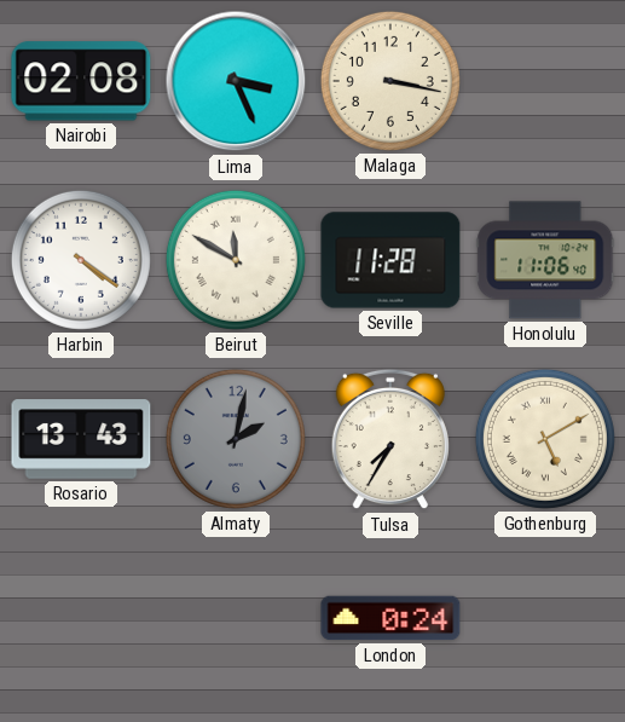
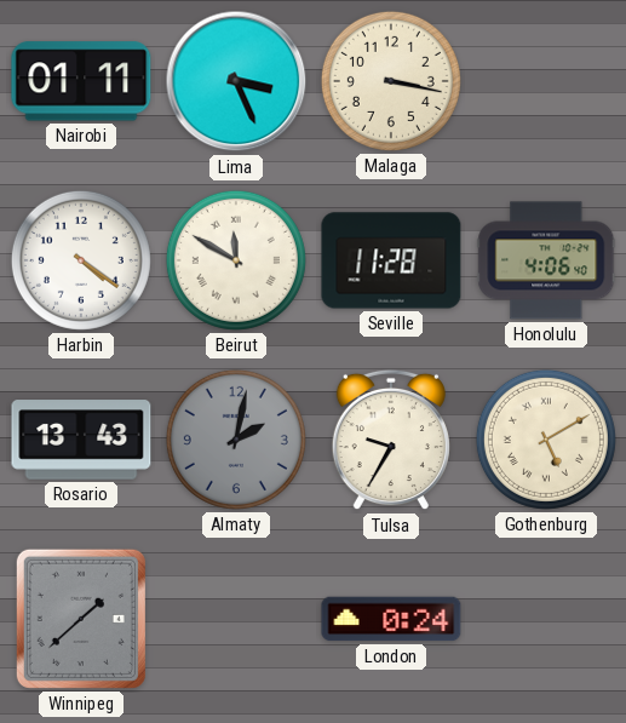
Nairobi: 02:08 -> 01:11
Honolulu: 11:06 -> 4:06
Tulsa: 7:35 -> 9:35
Winnipeg: none -> 1:38
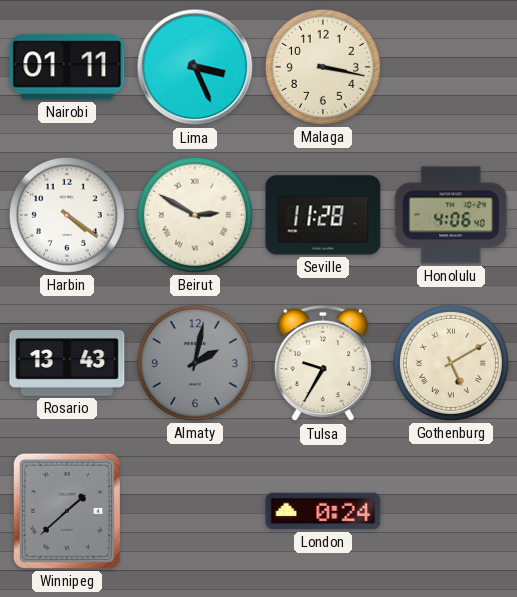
Beirut: 11:50 -> 2:50
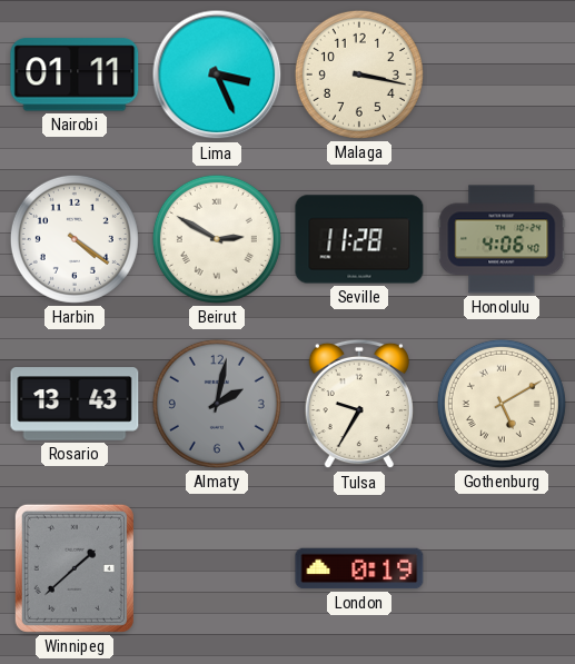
London: 0:24 -> 0:19
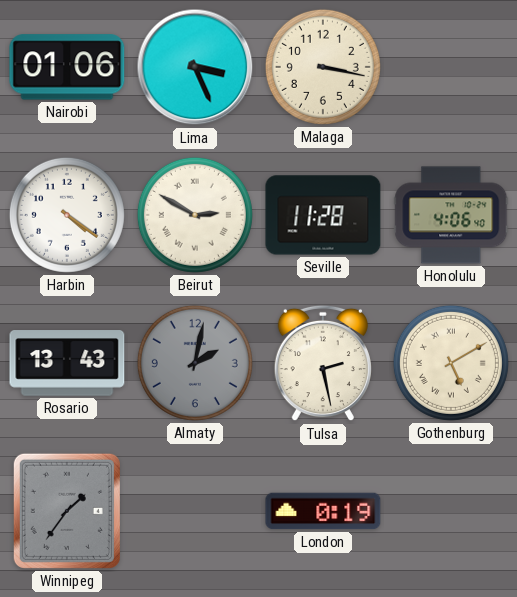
Nairobi: 01:11 -> 01:06
Tulsa: 9:35 -> 2:28
Winnipeg: 1:38 -> 1:36
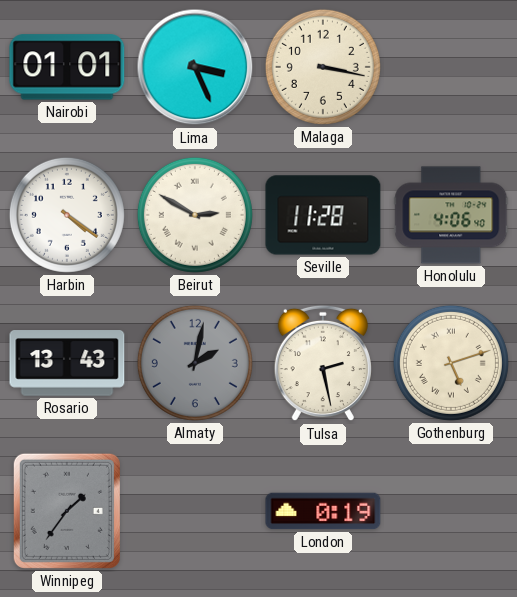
Nairobi: 01:06 -> 01:01
Gothenburg: 5:10 -> 5:12
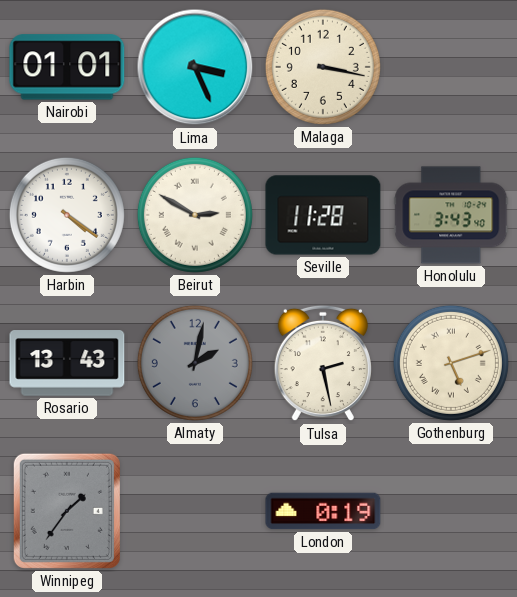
Honolulu: 4:06 -> 3:43
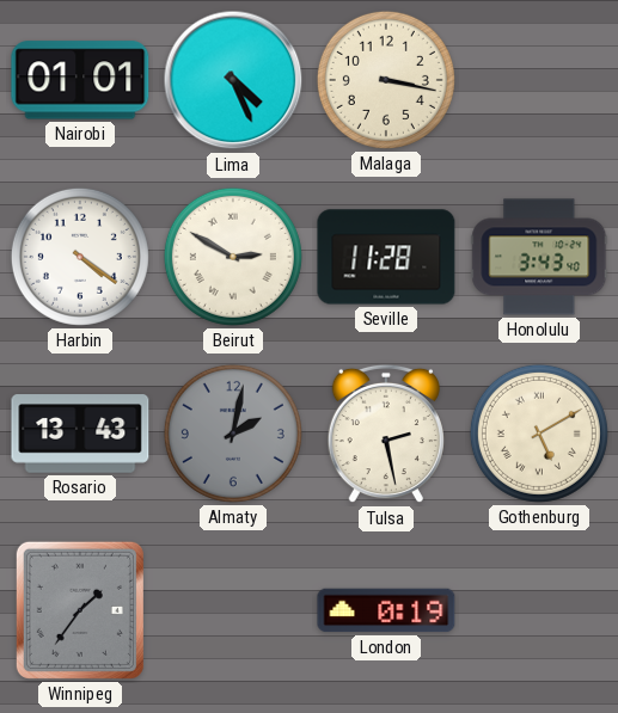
Lima: 3:26 -> 4:26
Gothenburg: 5:12 -> 5:10
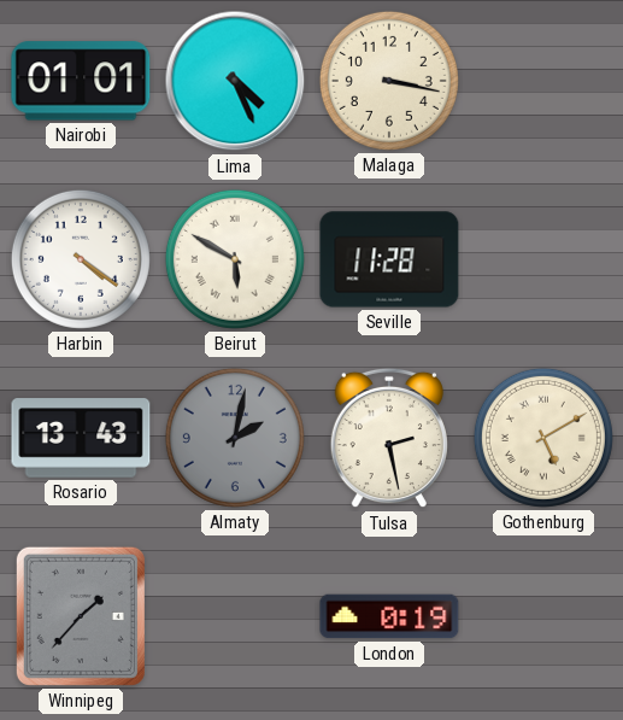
Beirut: 2:50 -> 5:50
Honolulu: 3:43 -> none
Winnipeg: 1:36 -> 1:37
